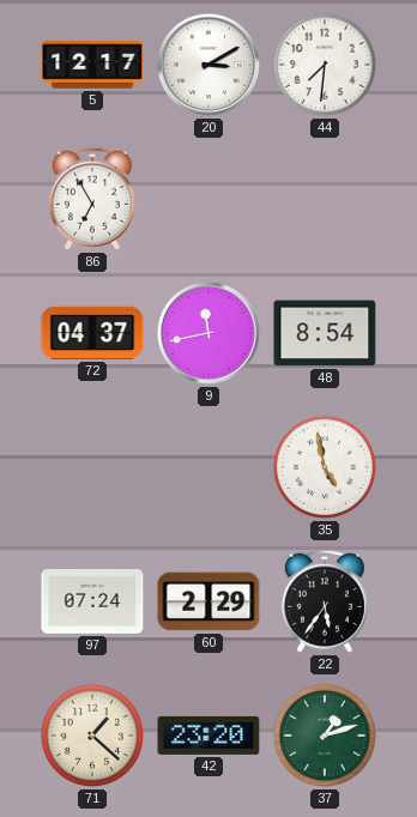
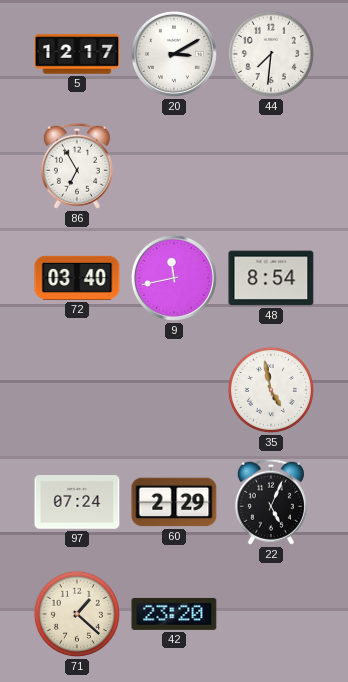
72: 04:37 -> 03:40
22: 5:36 -> 5:04
37: 1:12 -> none
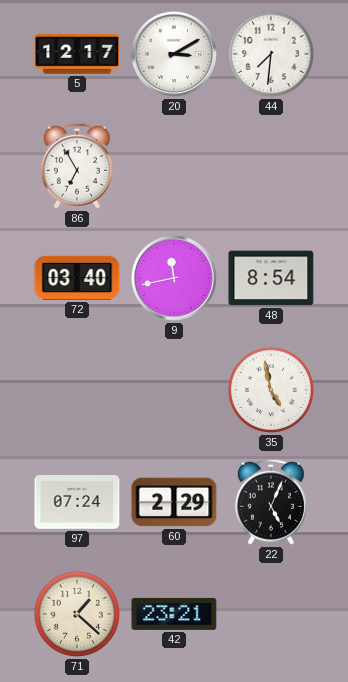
42: 23:20 -> 23:21
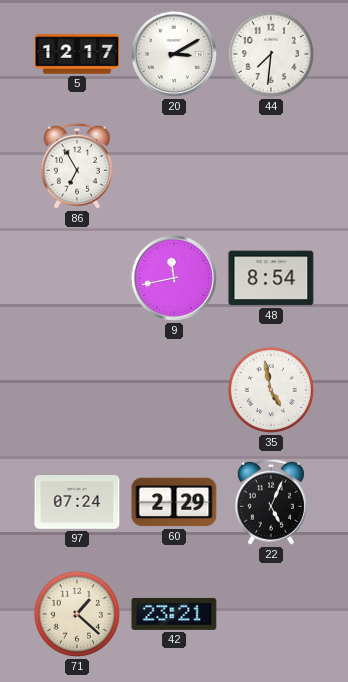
72: 03:40 -> none
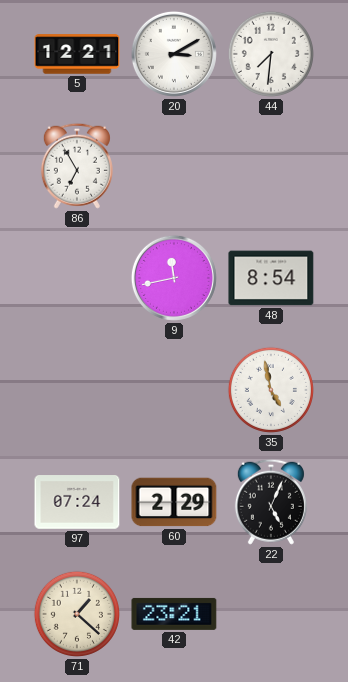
5: 12:17 -> 12:21
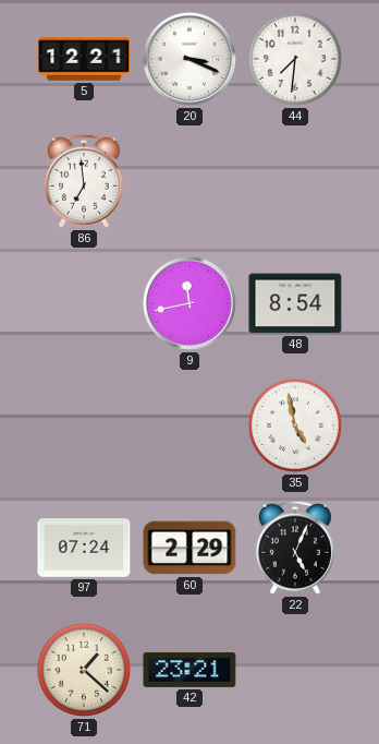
20: 3:10 -> 3:19
86: 6:55 -> 6:59
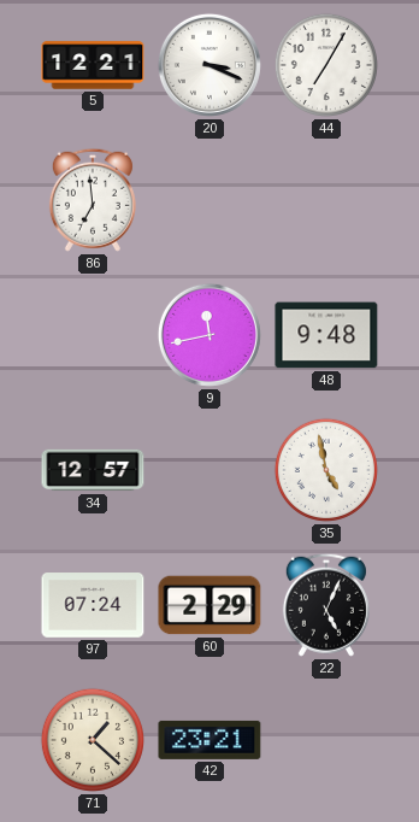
44: 7:31 -> 7:05
48: 8:54 -> 9:48
34: none -> 12:57
